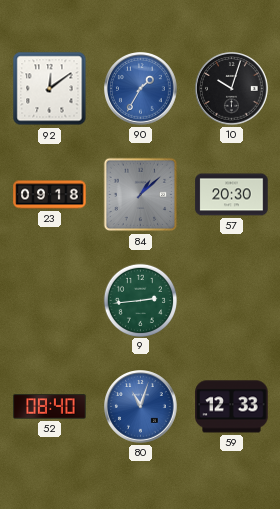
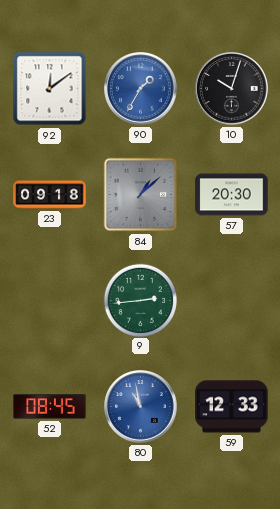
52: 08:40 -> 08:45
80: 11:03 -> 10:58
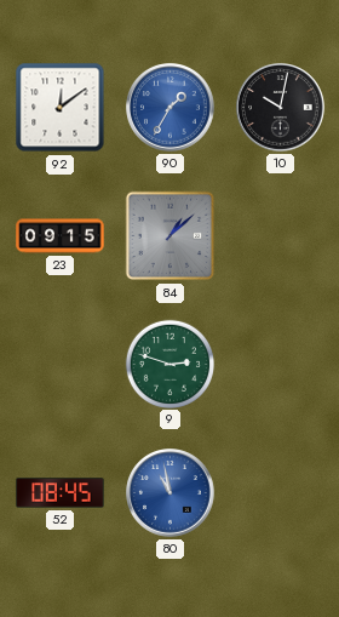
10: 10:03 -> 10:02
23: 09:18 -> 09:15
57: 20:30 -> none
9: 2:44 -> 2:48
59: 12:33 -> none
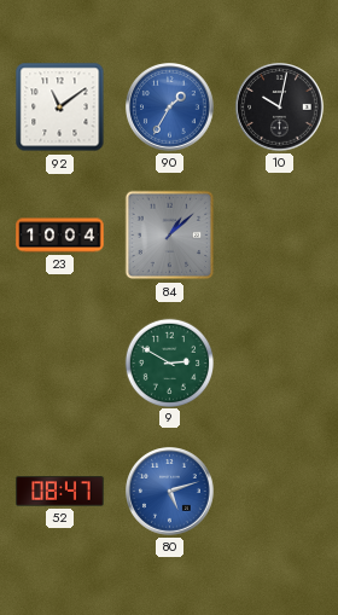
92: 12:09 -> 11:09
23: 09:15 -> 10:04
9: 2:48 -> 2:50
52: 08:45 -> 08:47
80: 10:58 -> 5:12
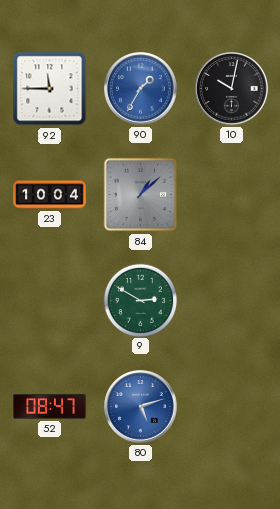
92: 11:09 -> 11:45
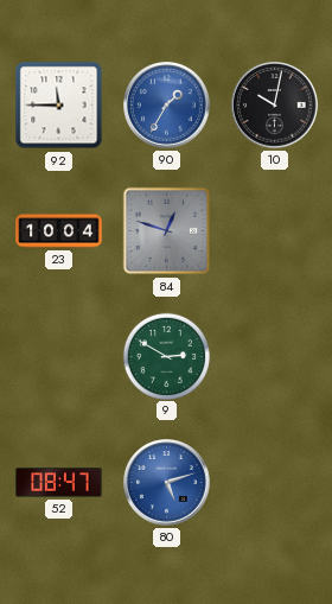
84: 1:08 -> 12:48
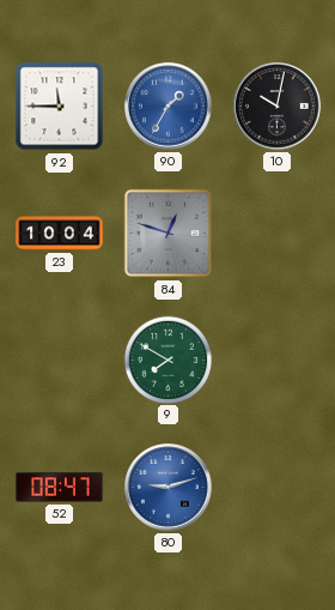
9: 2:50 -> 7:50
80: 5:12 -> 9:12
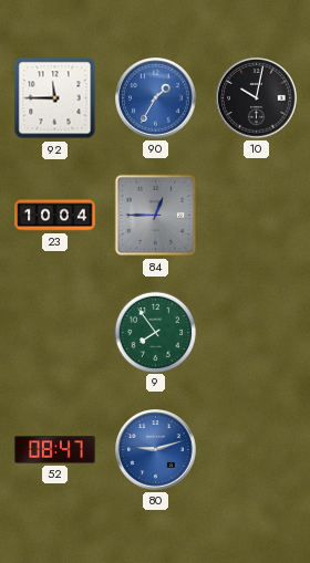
84: 12:48 -> 12:45
9: 7:50 -> 7:54
